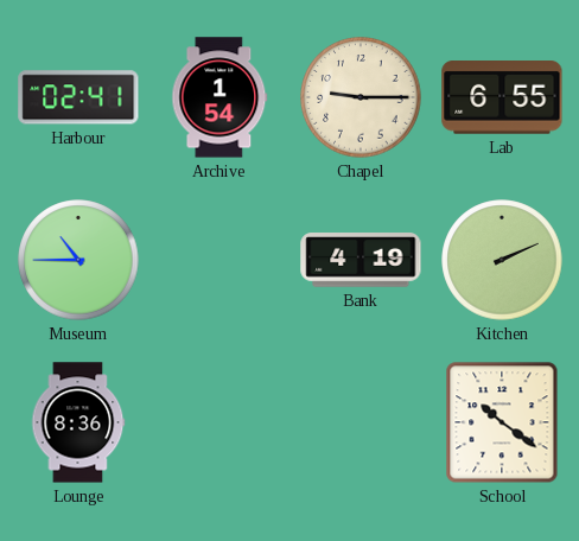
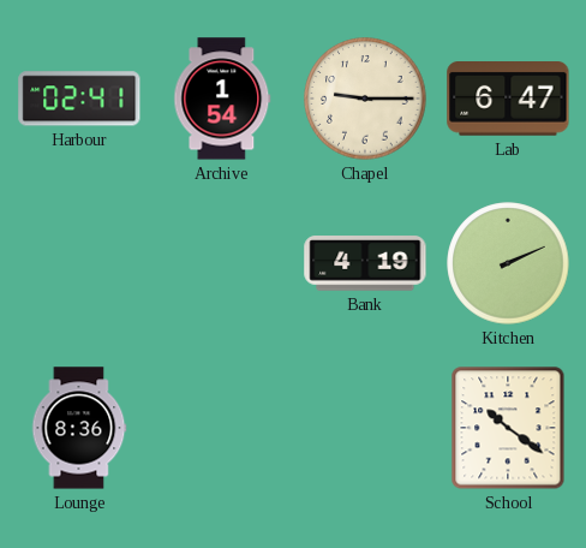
Lab: 6:55 -> 6:47
Museum: 10:45 -> none
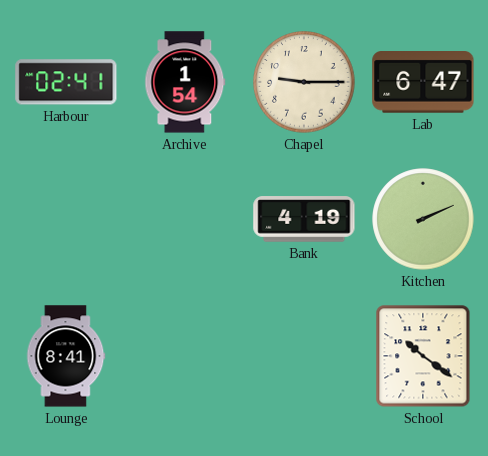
Lounge: 8:36 -> 8:41
